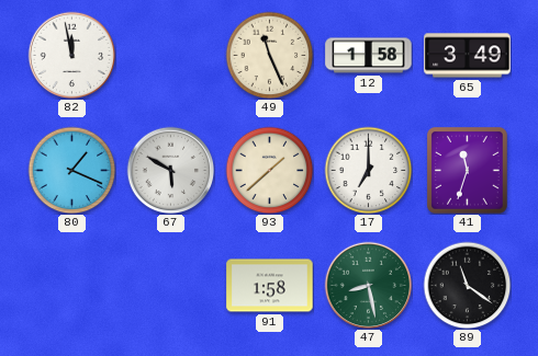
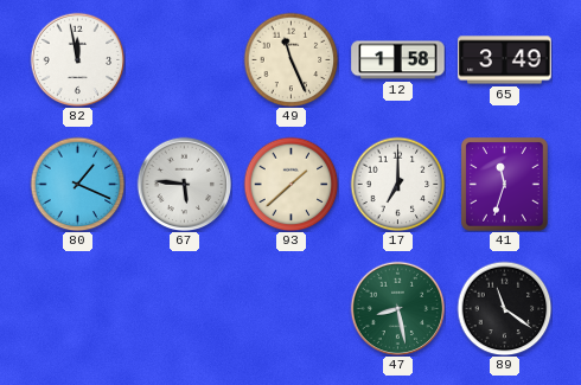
67: 5:50 -> 5:46
91: 1:58 -> none
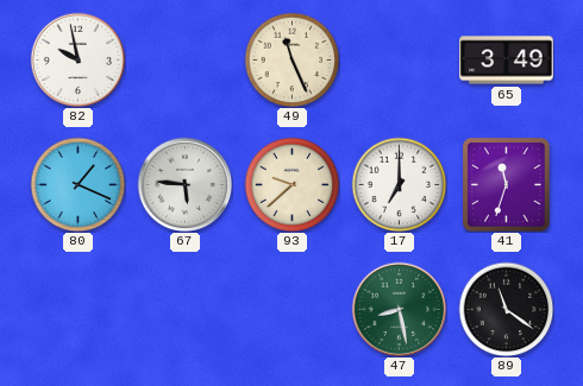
82: 11:58 -> 9:58
12: 1:58 -> none
93: 1:38 -> 9:38
